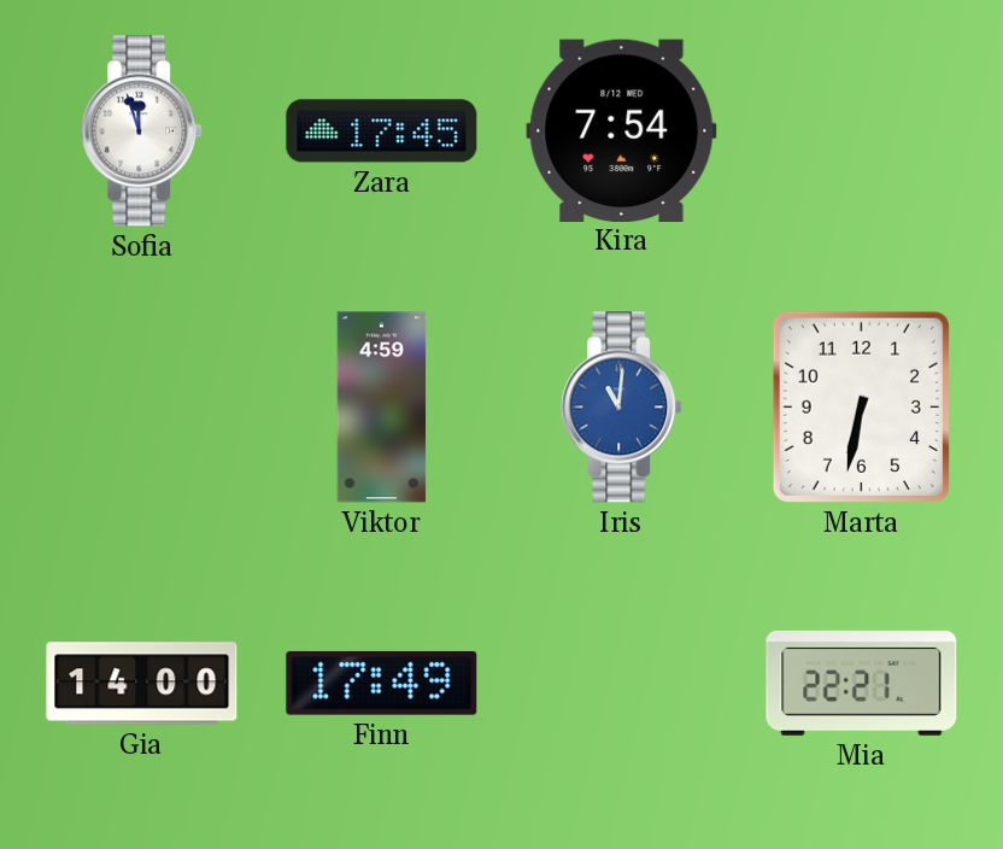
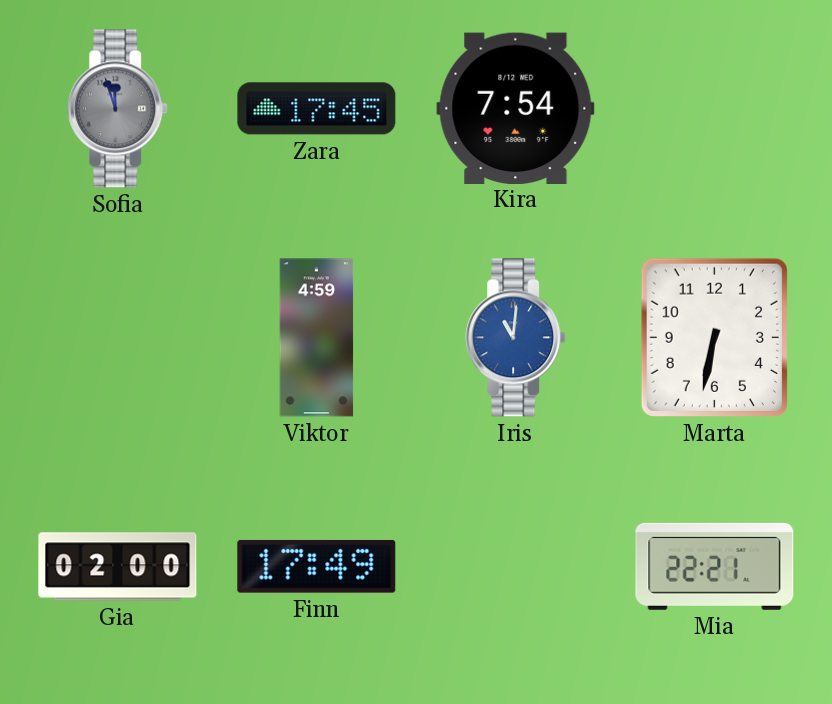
Sofia dial: white -> grey
Gia: 14:00 -> 02:00
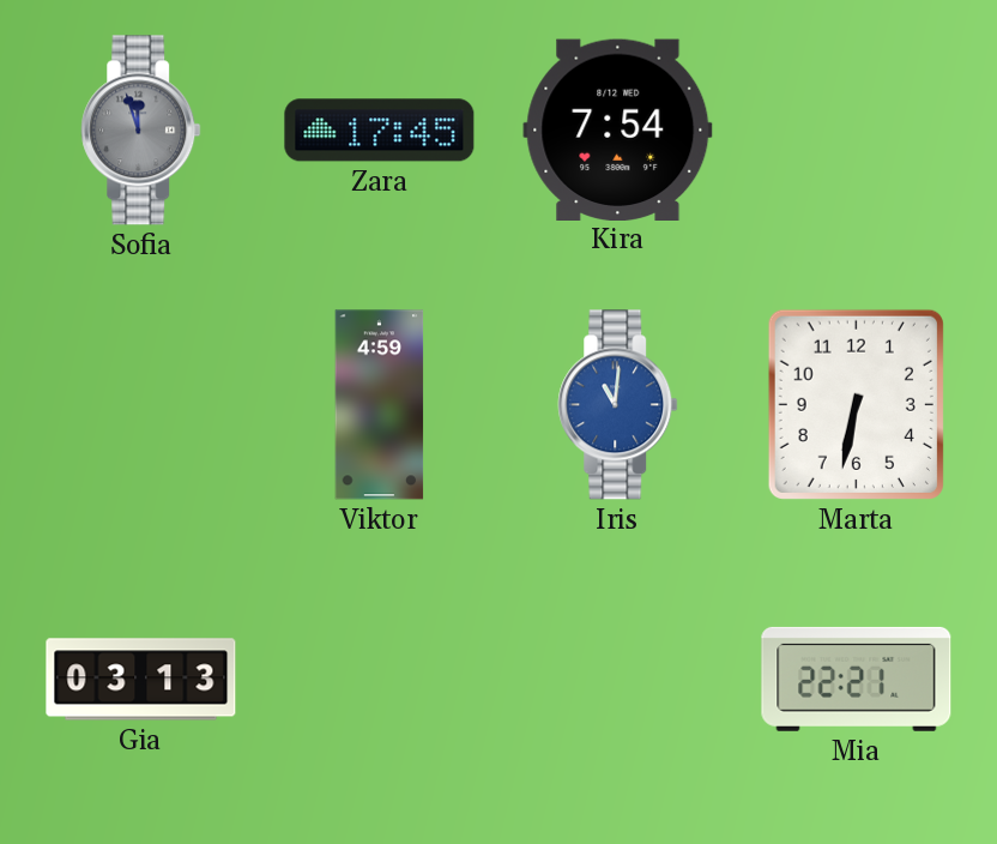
Gia: 02:00 -> 03:13
Finn: 17:49 -> none
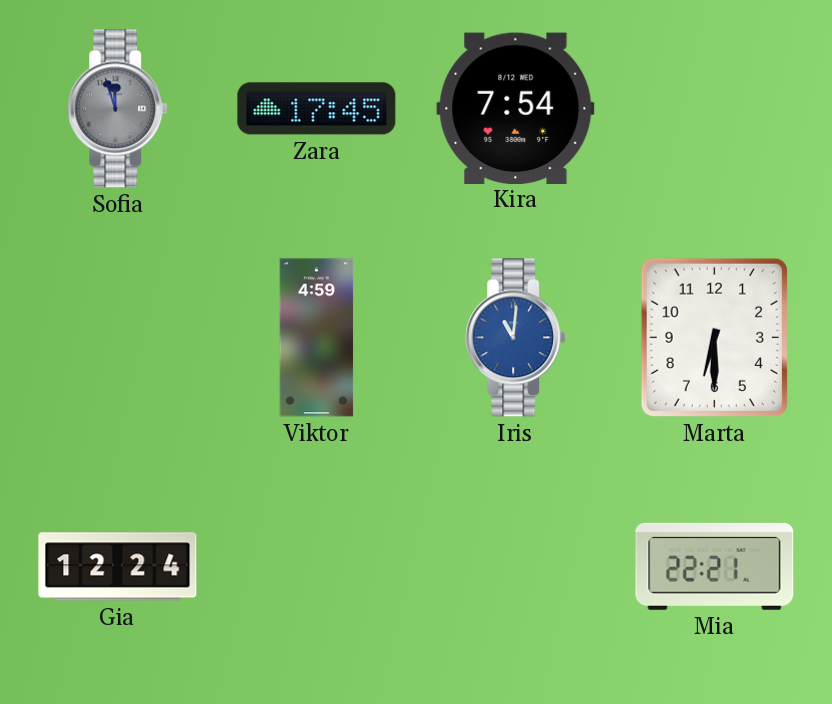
Marta: 6:32 -> 6:30
Gia: 03:13 -> 12:24
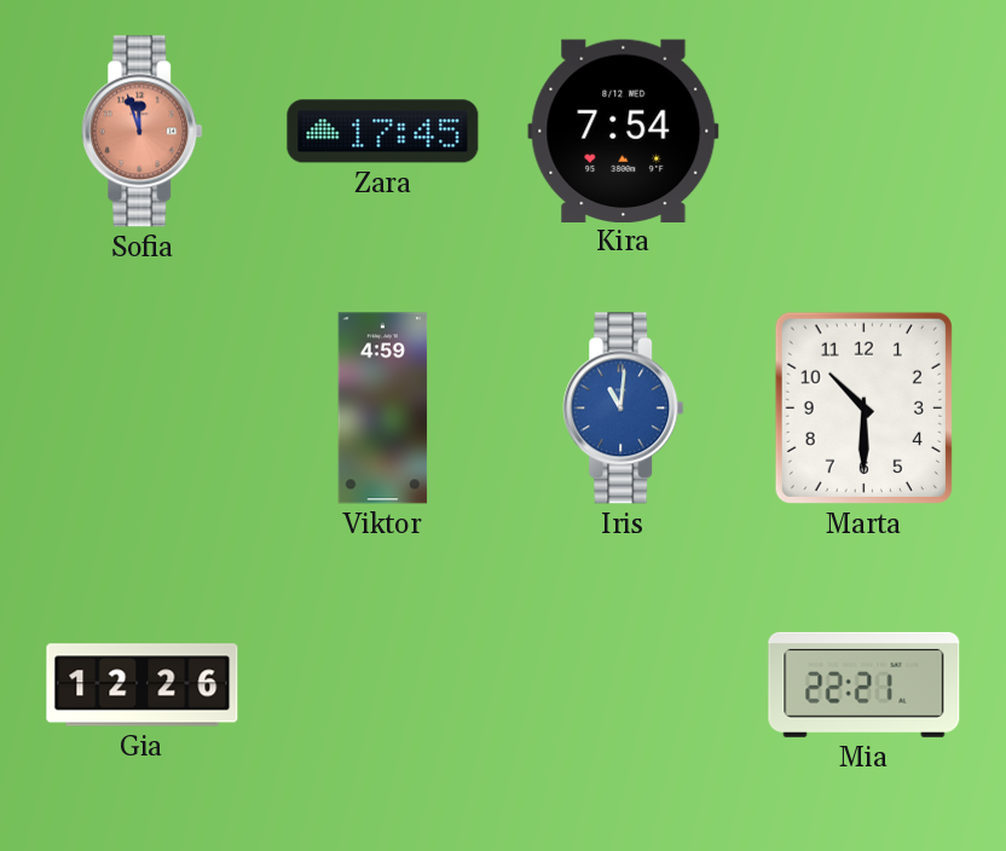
Sofia dial: grey -> salmon
Marta: 6:30 -> 10:30
Gia: 12:24 -> 12:26
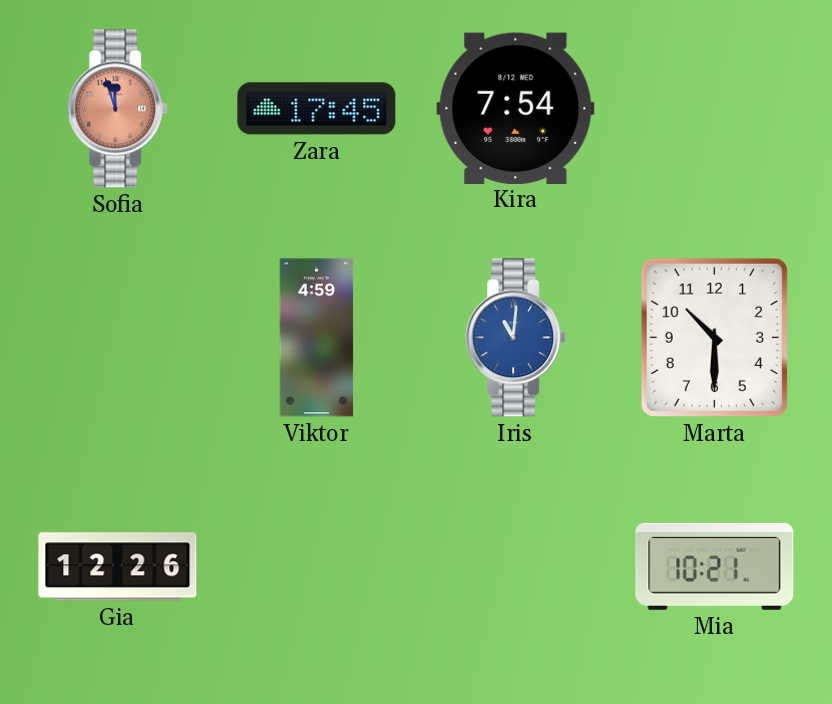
Mia: 22:21 -> 10:21
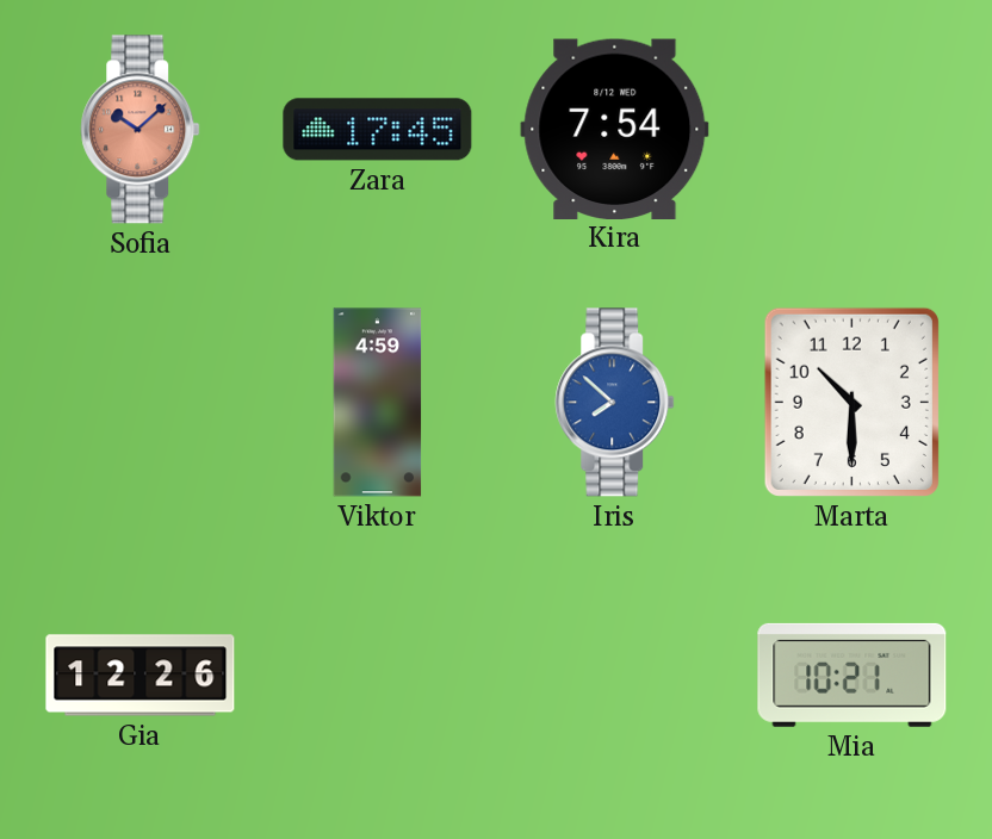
Sofia: 11:57 -> 10:08
Iris: 11:01 -> 7:52
